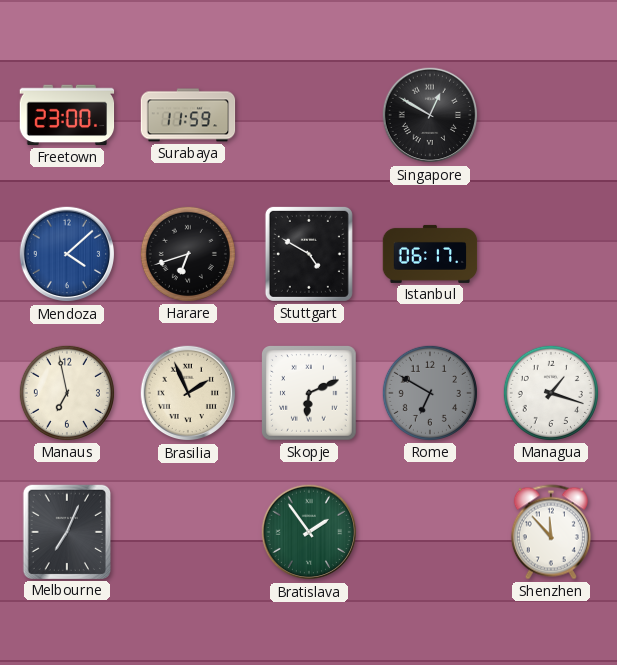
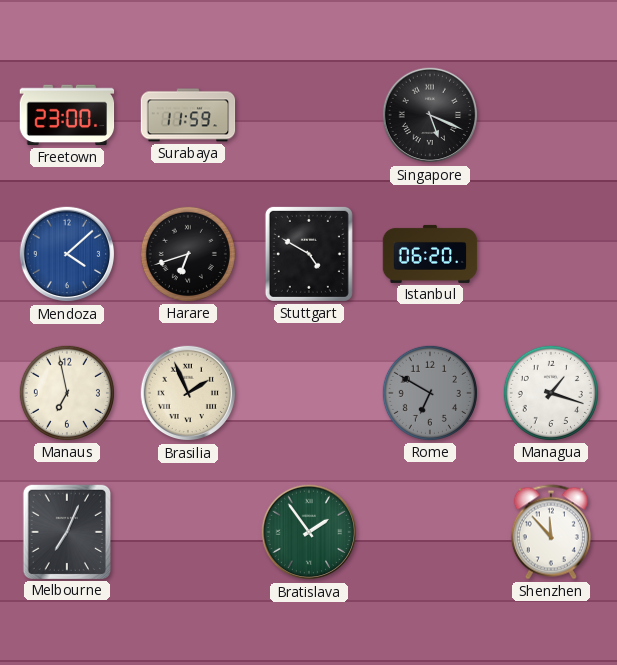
Singapore: 12:50 -> 5:19
Istanbul: 06:17 -> 06:20
Skopje: 6:11 -> none
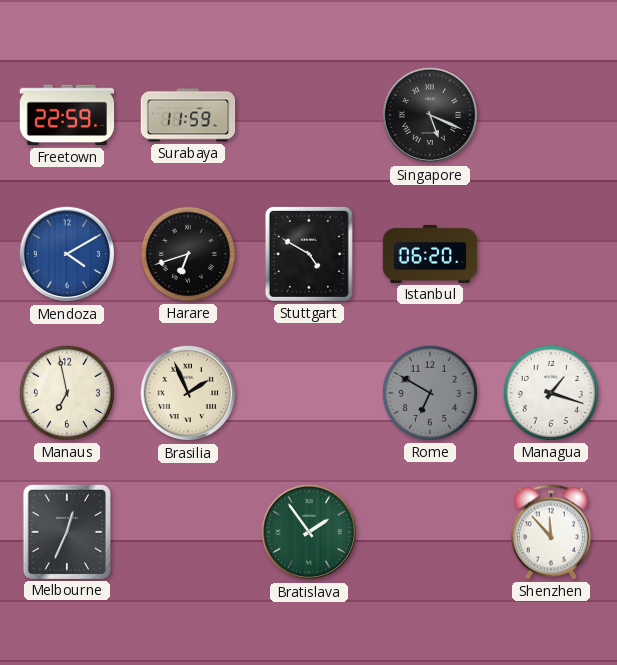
Freetown: 23:00 -> 22:59
Mendoza: 4:08 -> 4:10
Melbourne: 7:04 -> 12:34
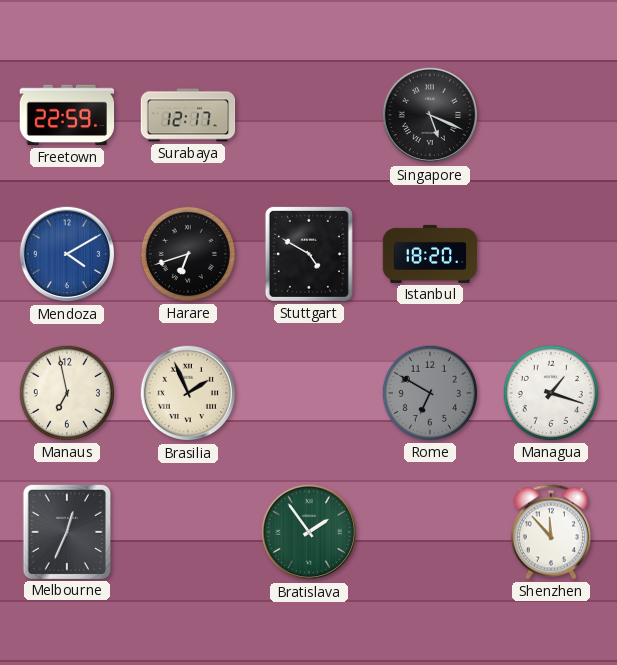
Surabaya: 11:59 -> 12:17
Istanbul: 06:20 -> 18:20
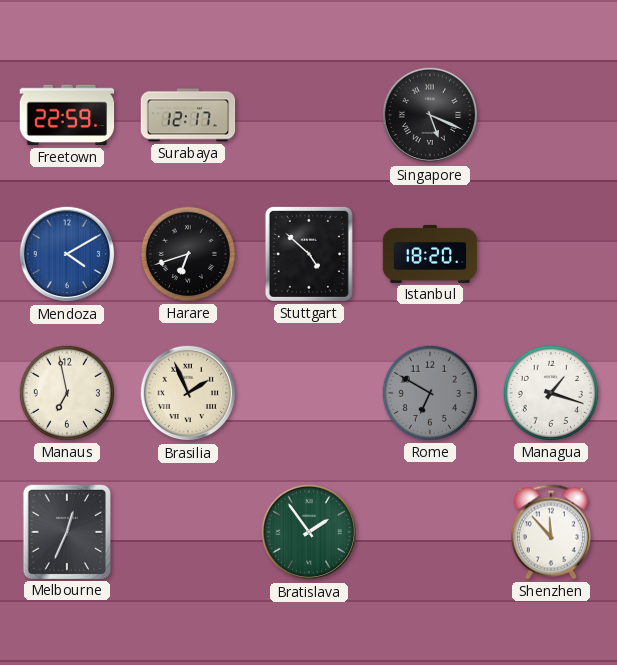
Stuttgart: 4:50 -> 4:52
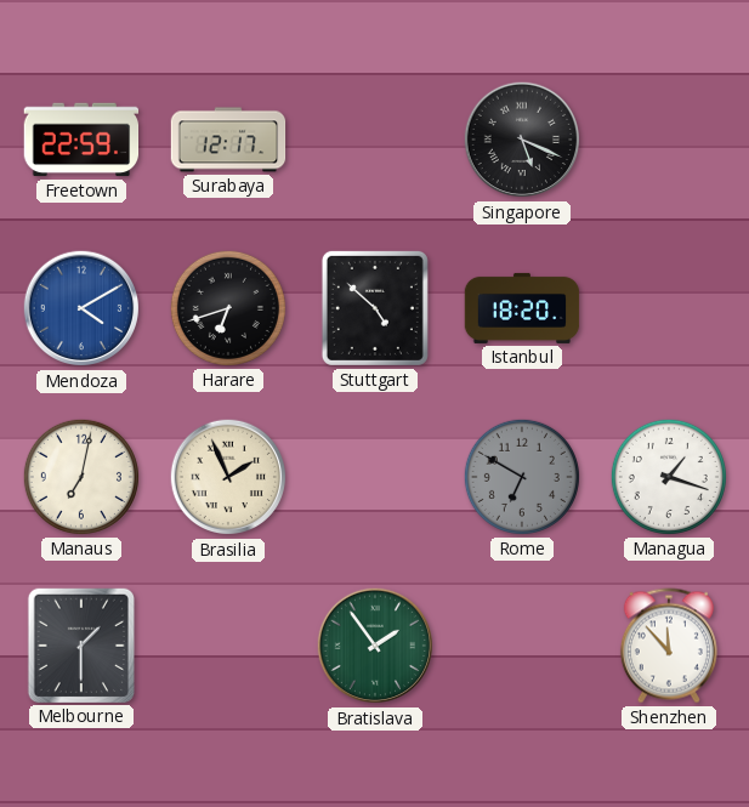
Manaus: 6:58 -> 7:02
Melbourne: 12:34 -> 1:30
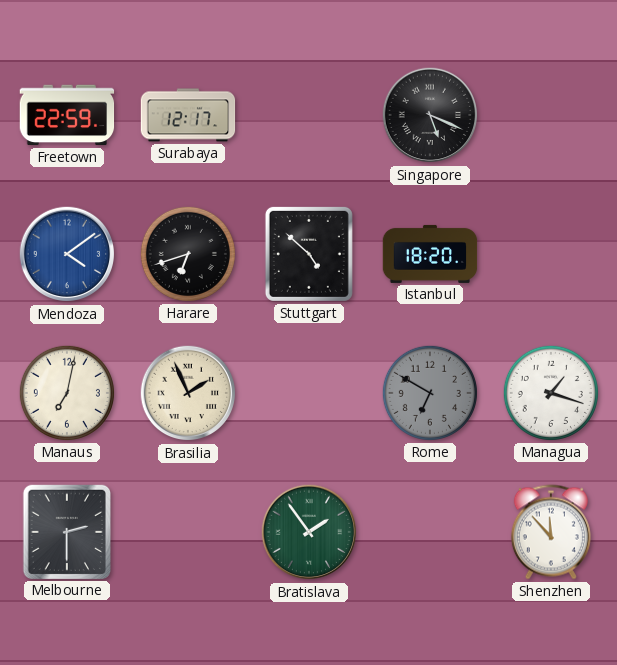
Mendoza: 4:10 -> 4:09
Melbourne: 1:30 -> 2:30
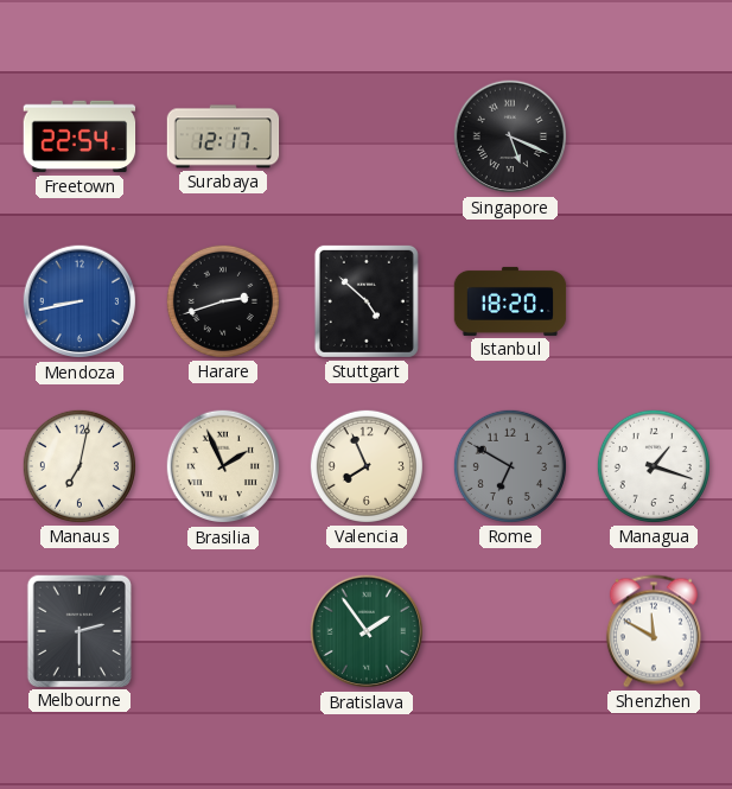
Freetown: 22:59 -> 22:54
Mendoza: 4:09 -> 8:43
Harare: 6:42 -> 2:42
Valencia: none -> 7:56
Shenzhen: 11:53 -> 11:50
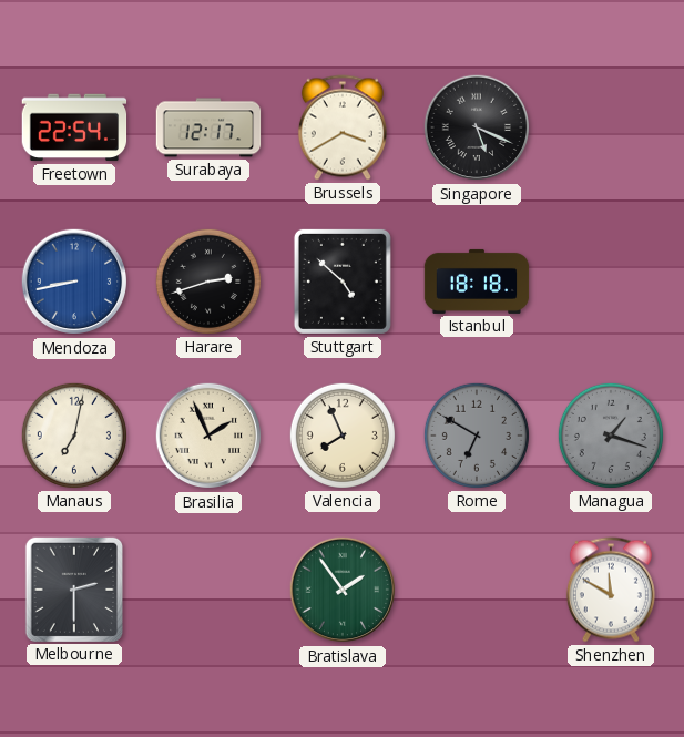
Brussels: none -> 3:40
Istanbul: 18:20 -> 18:18
Managua dial: white -> grey
